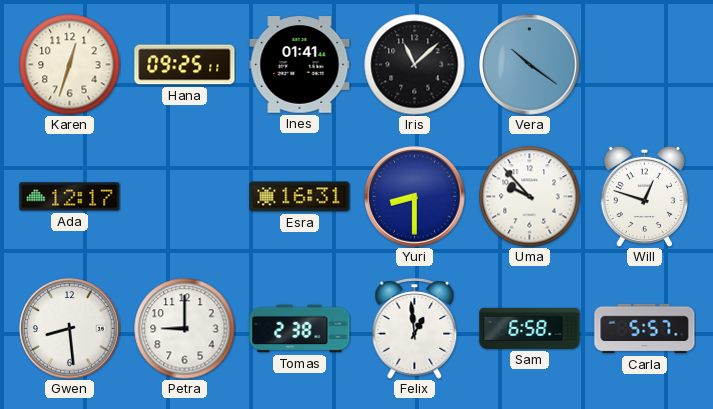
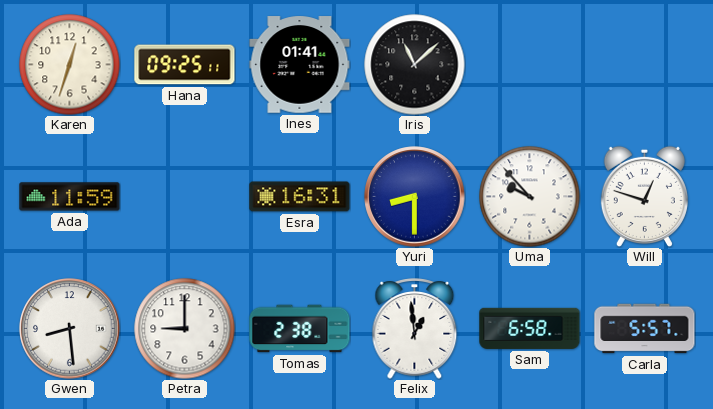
Vera: 10:21 -> none
Ada: 12:17 -> 11:59
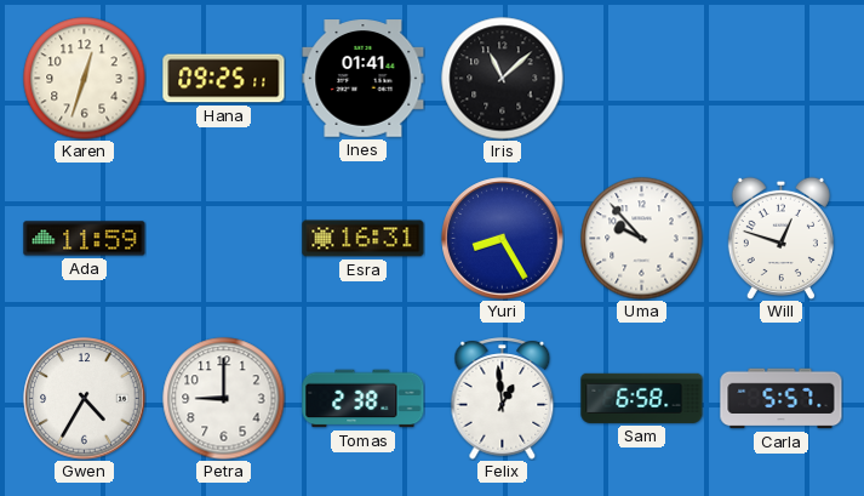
Yuri: 8:30 -> 8:25
Gwen: 8:29 -> 4:35
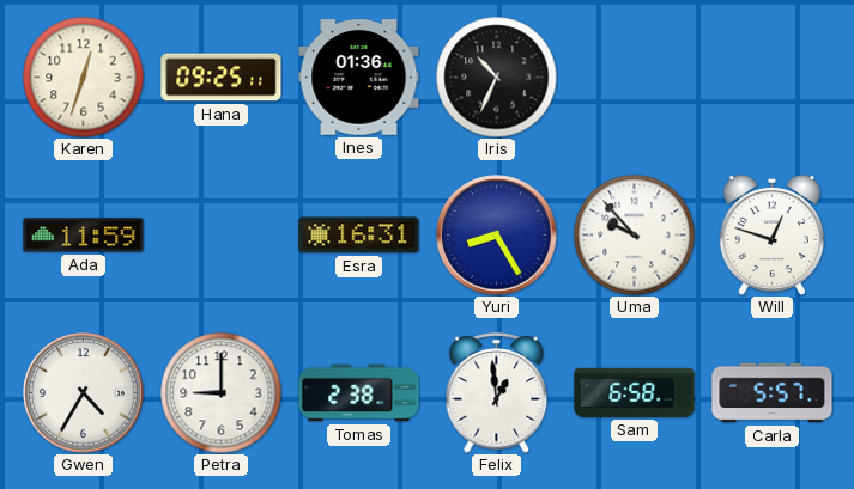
Ines: 01:41 -> 01:36
Iris: 11:08 -> 10:34
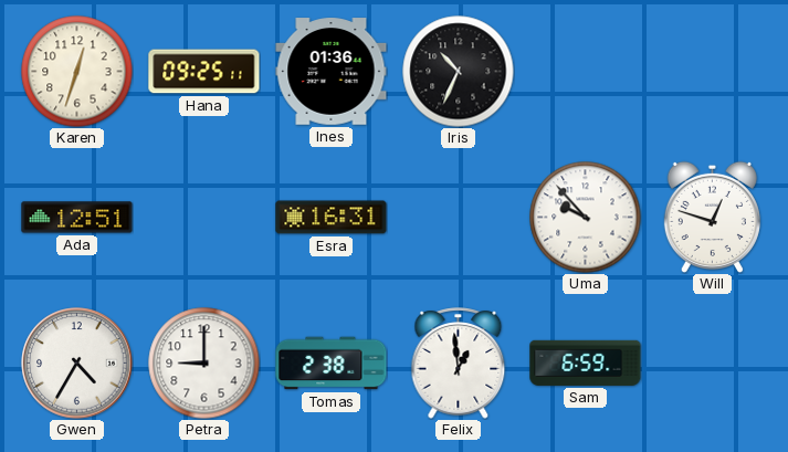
Ada: 11:59 -> 12:51
Yuri: 8:25 -> none
Sam: 6:58 -> 6:59
Carla: 5:57 -> none
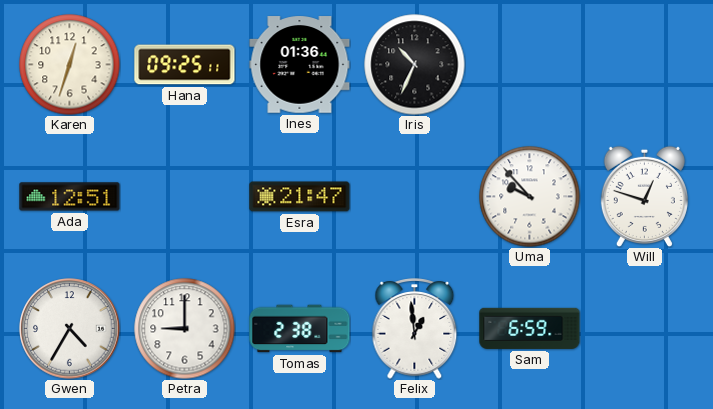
Esra: 16:31 -> 21:47
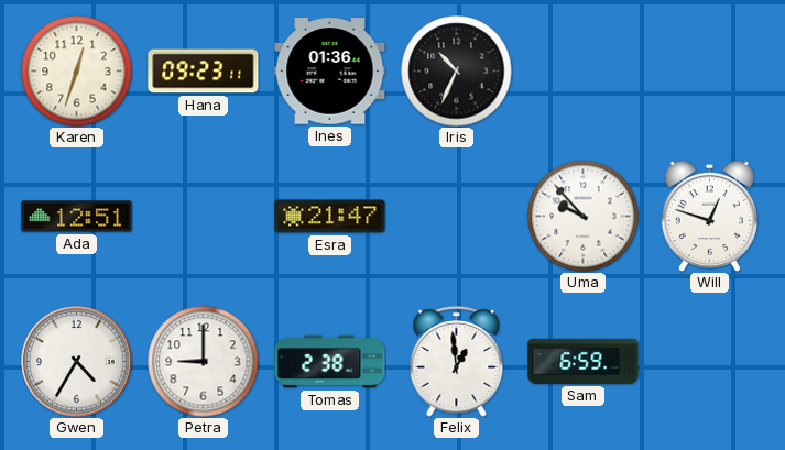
Hana: 09:25 -> 09:23
